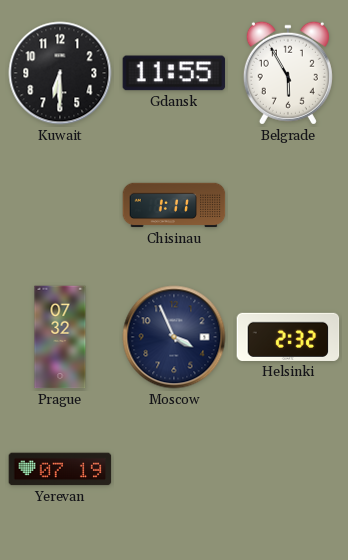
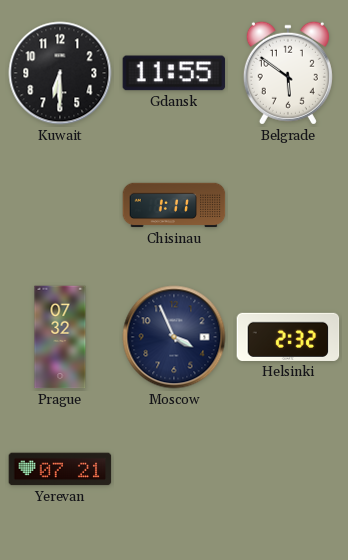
Belgrade: 5:55 -> 5:51
Yerevan: 07:19 -> 07:21
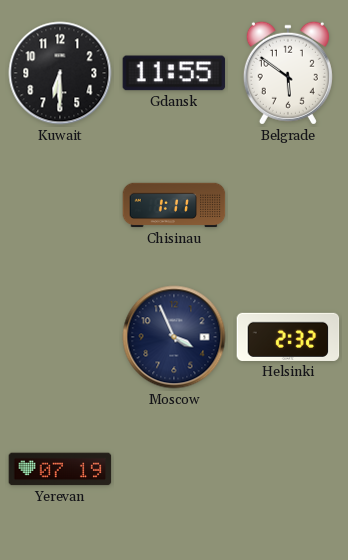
Prague: 07:32 -> none
Yerevan: 07:21 -> 07:19
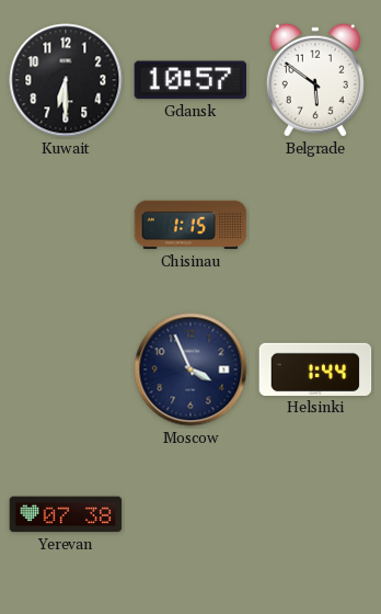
Gdansk: 11:55 -> 10:57
Chisinau: 1:11 -> 1:15
Helsinki: 2:32 -> 1:44
Yerevan: 07:19 -> 07:38
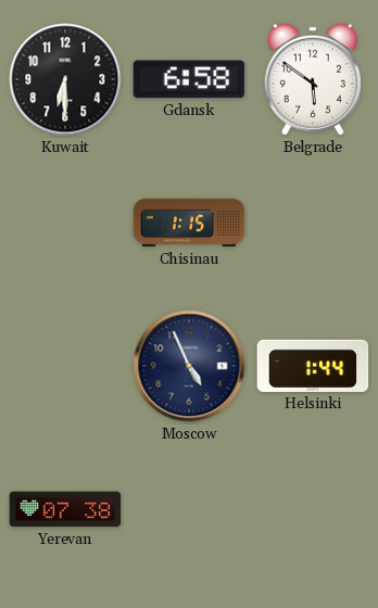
Gdansk: 10:57 -> 6:58
Moscow: 3:56 -> 4:56
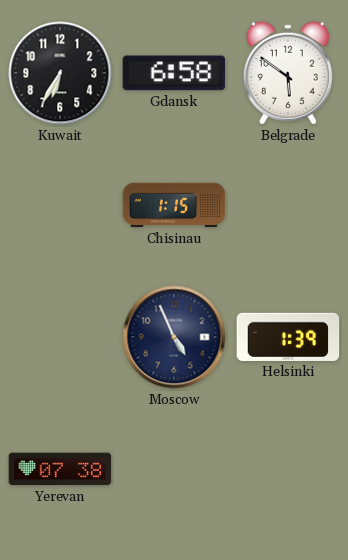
Kuwait: 6:30 -> 6:35
Helsinki: 1:44 -> 1:39
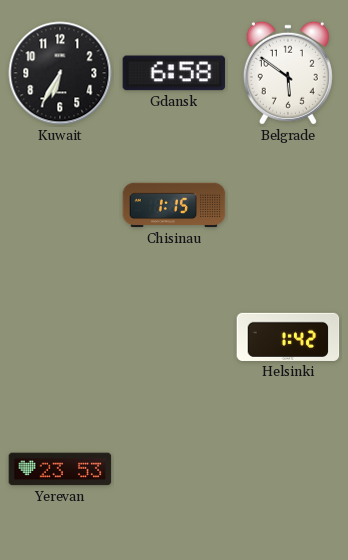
Moscow: 4:56 -> none
Helsinki: 1:39 -> 1:42
Yerevan: 07:38 -> 23:53
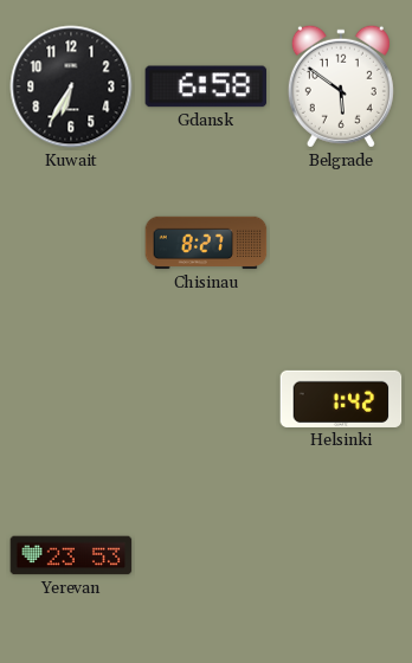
Chisinau: 1:15 -> 8:27
